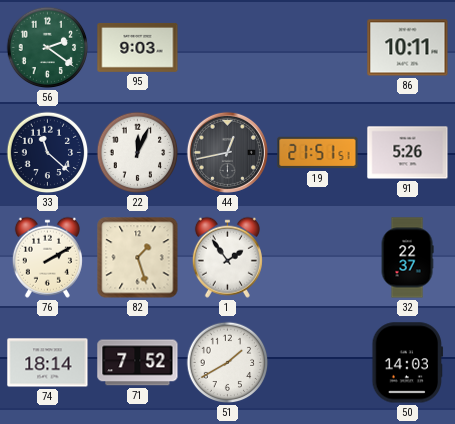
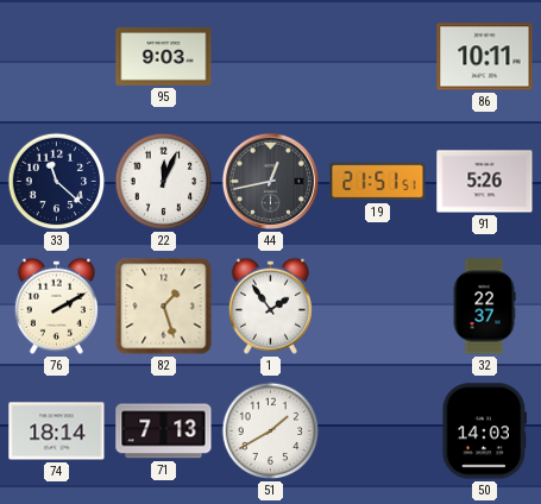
56: 2:21 -> none
71: 7:52 -> 7:13
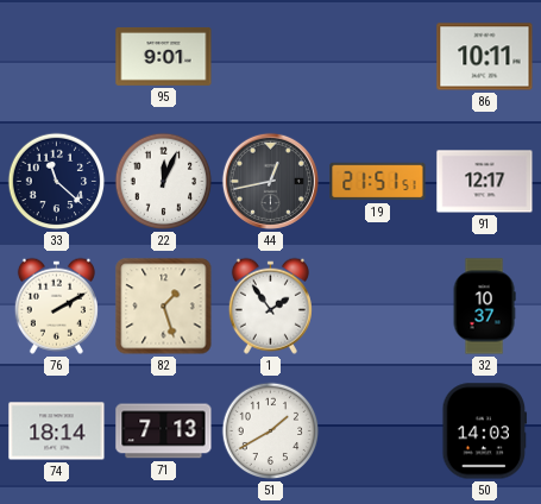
95: 9:03 -> 9:01
91: 5:26 -> 12:17
32: 22:37 -> 10:37
